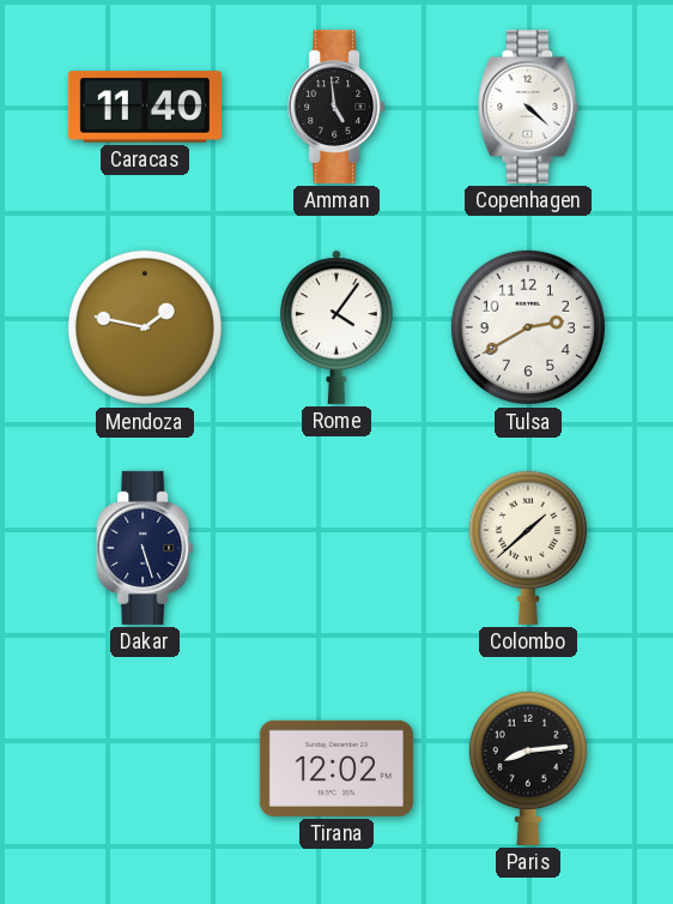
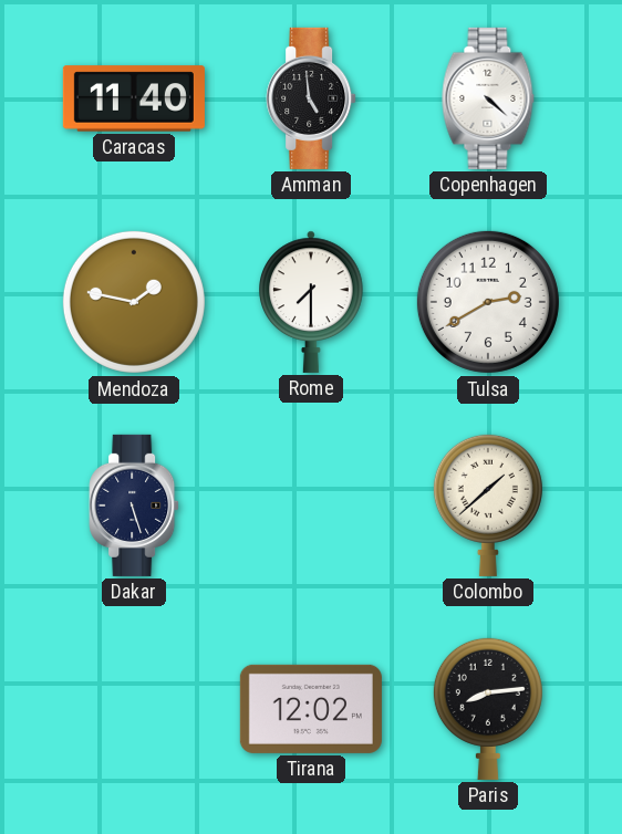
Rome: 4:06 -> 7:30
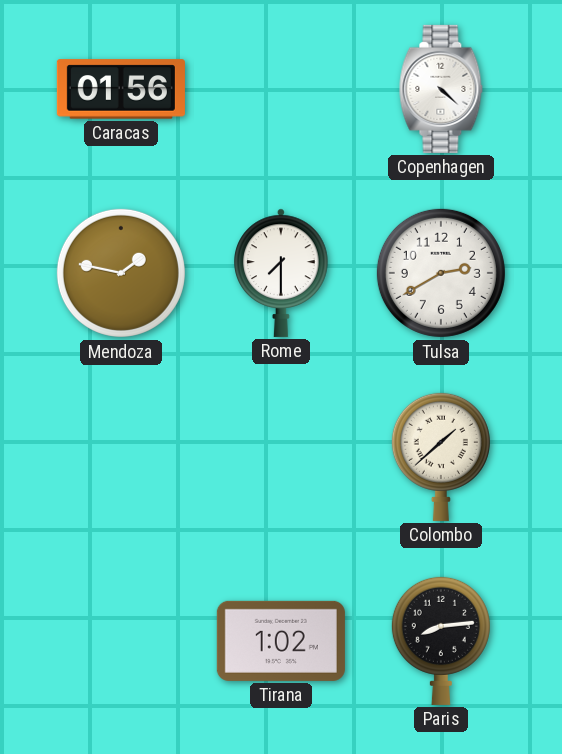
Caracas: 11:40 -> 01:56
Amman: 4:59 -> none
Dakar: 5:27 -> none
Tirana: 12:02 -> 1:02
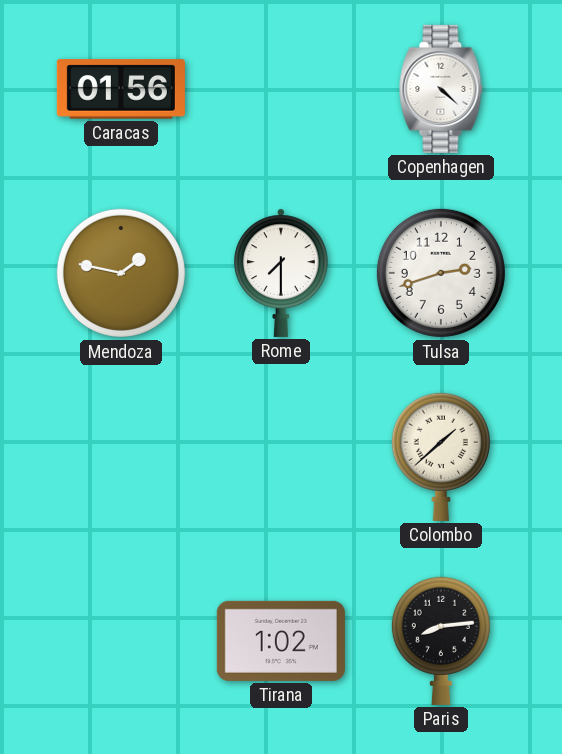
Tulsa: 2:40 -> 2:42
